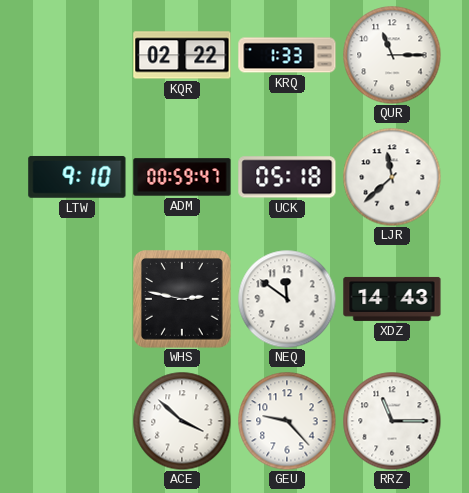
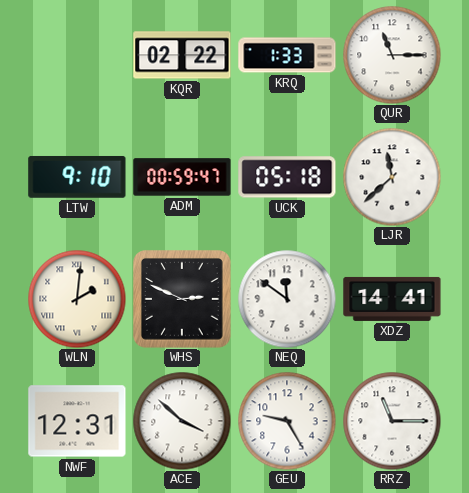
WLN: none -> 2:01
WHS: 2:47 -> 2:49
XDZ: 14:43 -> 14:41
NWF: none -> 12:31
GEU: 9:23 -> 9:25
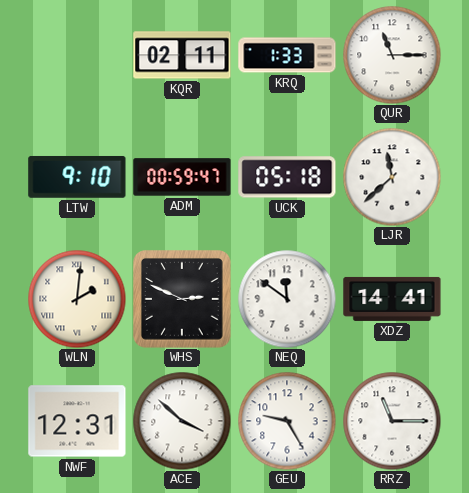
KQR: 02:22 -> 02:11
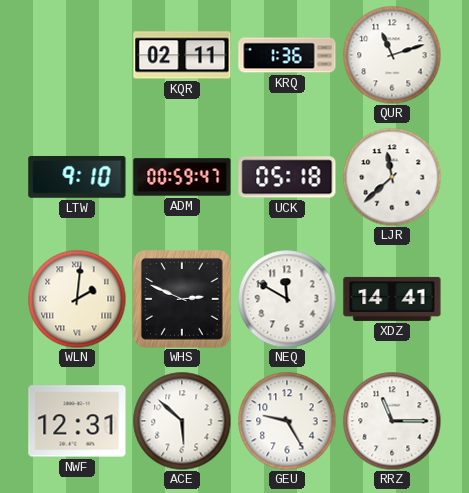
KRQ: 1:33 -> 1:36
QUR: 11:15 -> 11:12
NEQ: 11:51 -> 11:50
ACE: 3:52 -> 5:52
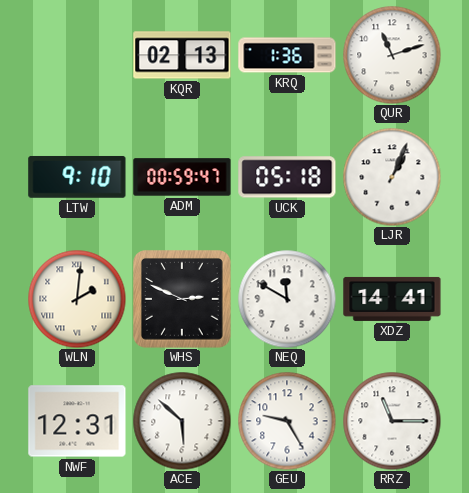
KQR: 02:11 -> 02:13
LJR: 11:38 -> 1:04
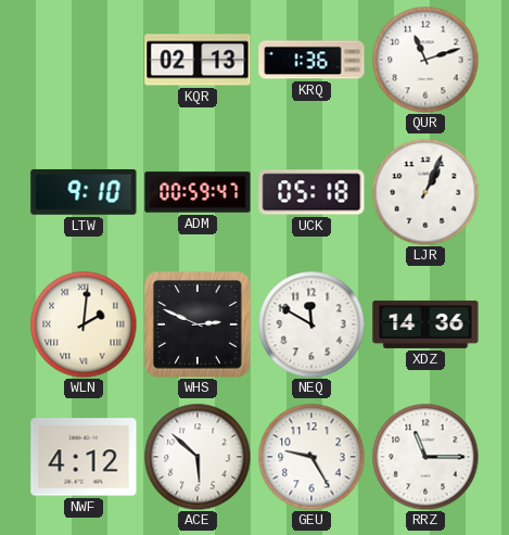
XDZ: 14:41 -> 14:36
NWF: 12:31 -> 4:12
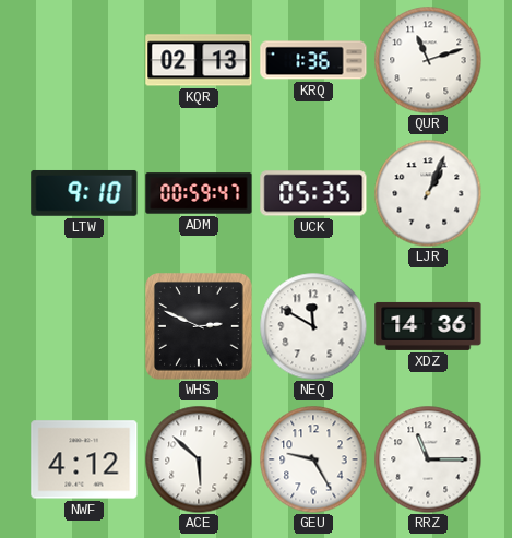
UCK: 05:18 -> 05:35
WLN: 2:01 -> none
